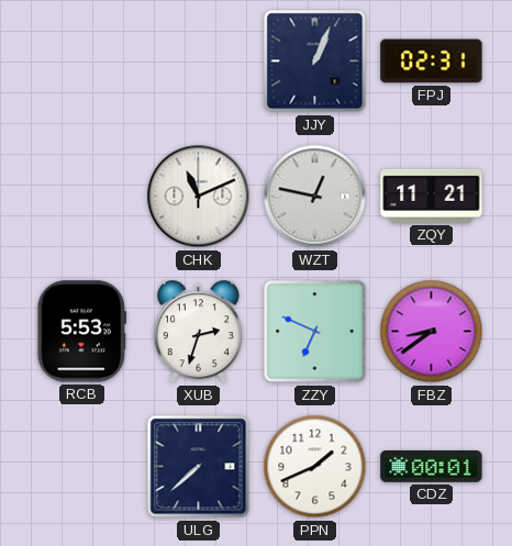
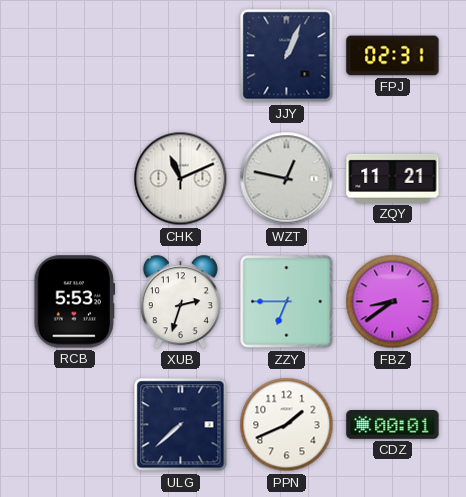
ZZY: 6:49 -> 6:45
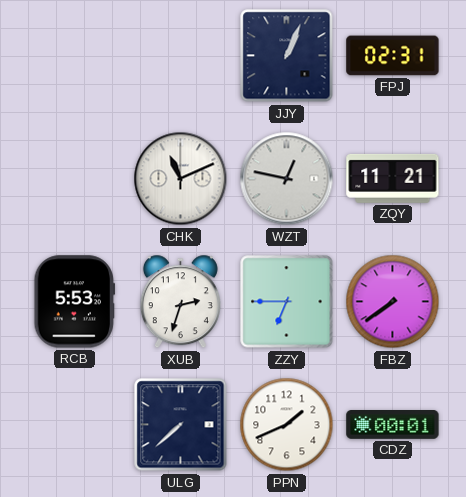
FBZ: 8:39 -> 7:39
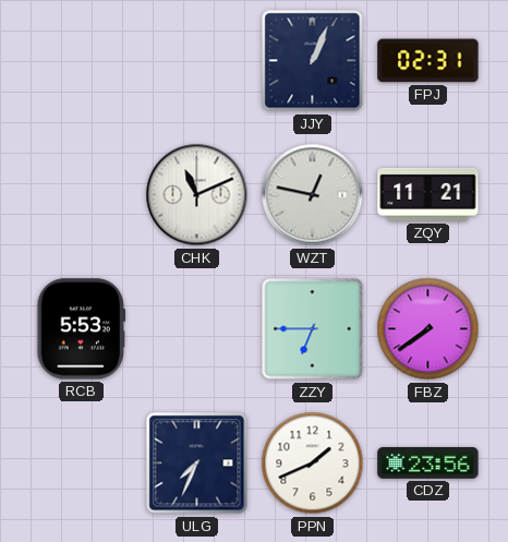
XUB: 2:33 -> none
ULG: 7:38 -> 7:34
CDZ: 00:01 -> 23:56
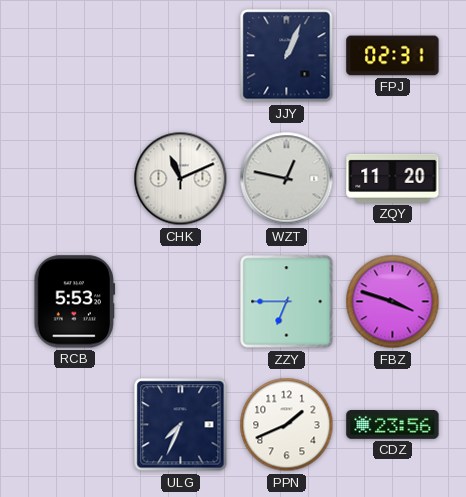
ZQY: 11:21 -> 11:20
FBZ: 7:39 -> 3:48
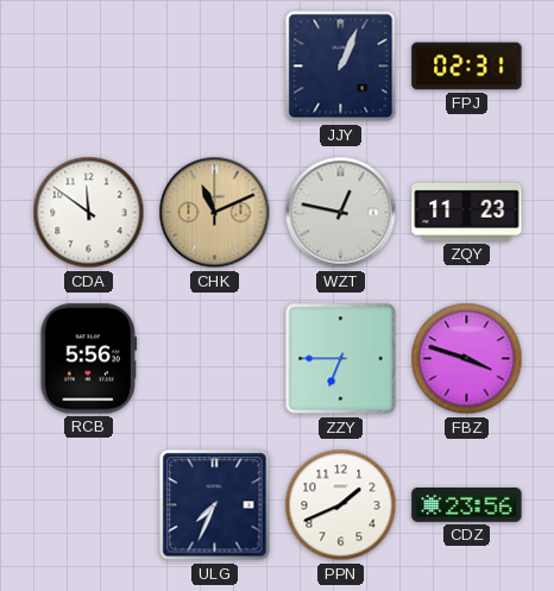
CDA: none -> 11:51
CHK dial: white -> champagne
ZQY: 11:20 -> 11:23
RCB: 5:53 -> 5:56
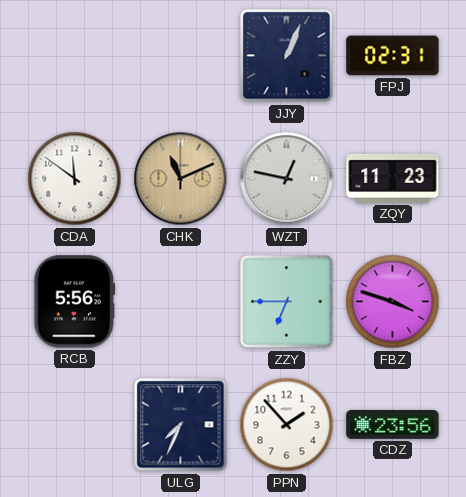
PPN: 1:41 -> 1:53
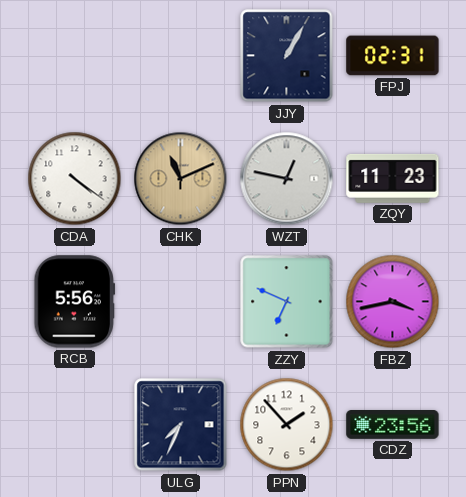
JJY: 1:04 -> 1:05
CDA: 11:51 -> 4:21
ZZY: 6:45 -> 6:49
FBZ: 3:48 -> 3:43
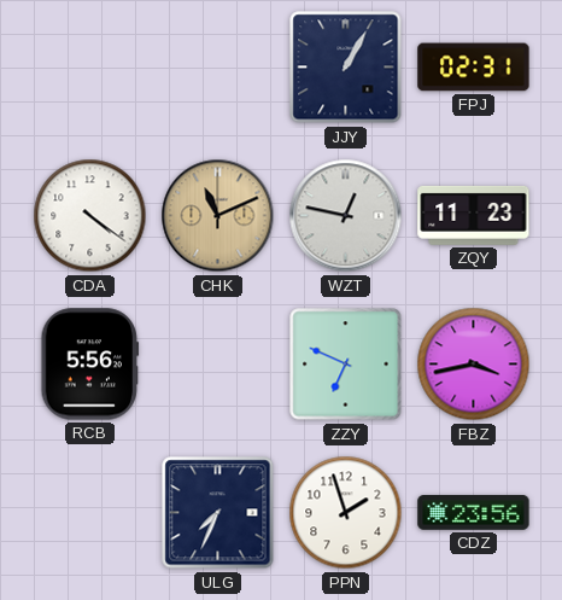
PPN: 1:53 -> 1:57
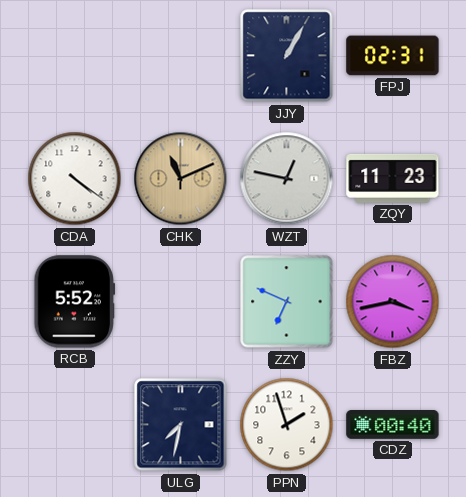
RCB: 5:56 -> 5:52
ULG: 7:34 -> 7:32
CDZ: 23:56 -> 00:40
